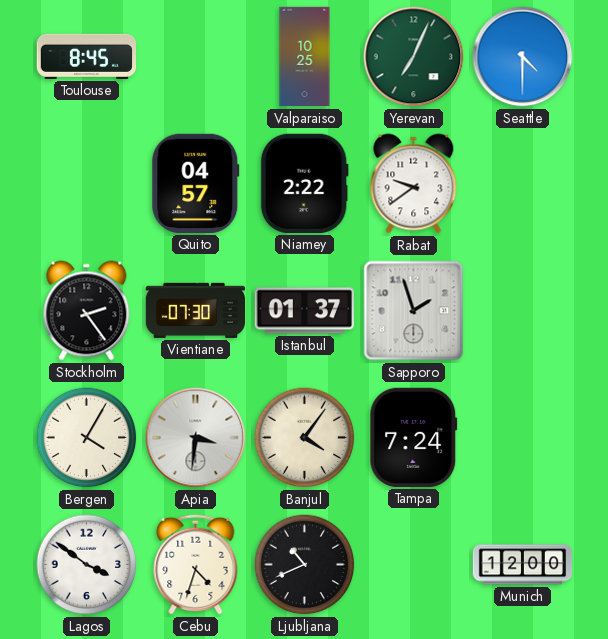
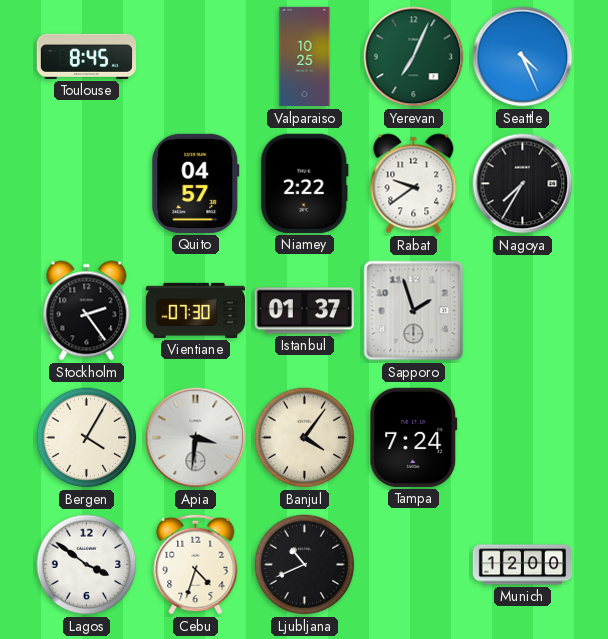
Seattle: 4:30 -> 4:26
Nagoya: none -> 7:35
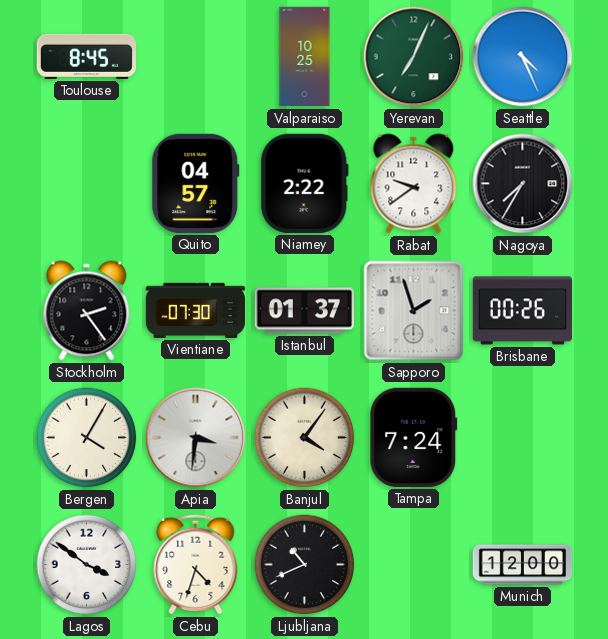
Brisbane: none -> 00:26
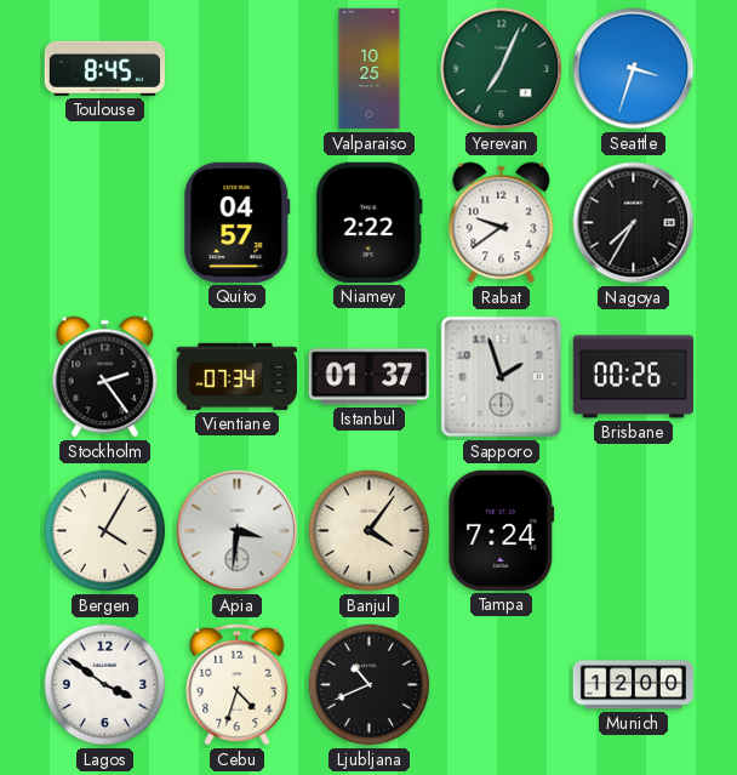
Seattle: 4:26 -> 3:33
Vientiane: 07:30 -> 07:34
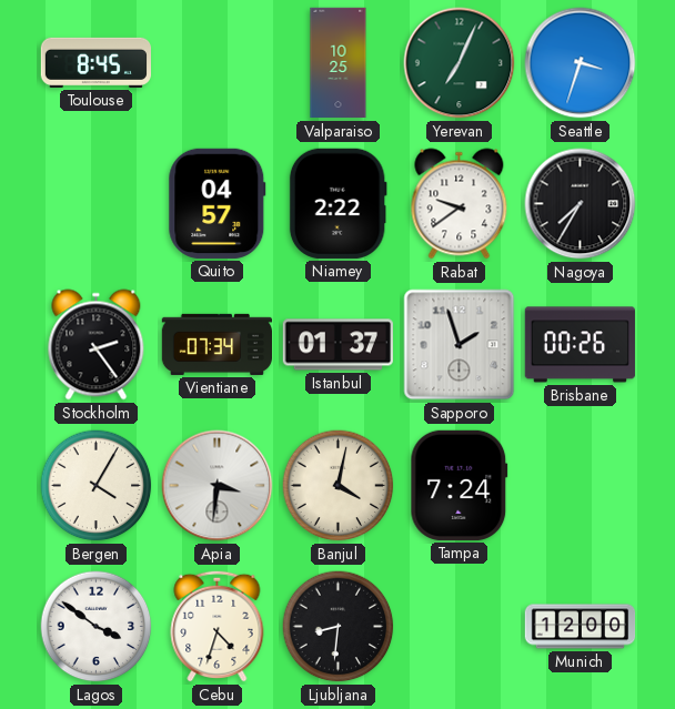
Banjul: 4:06 -> 4:02
Ljubljana: 10:41 -> 8:31
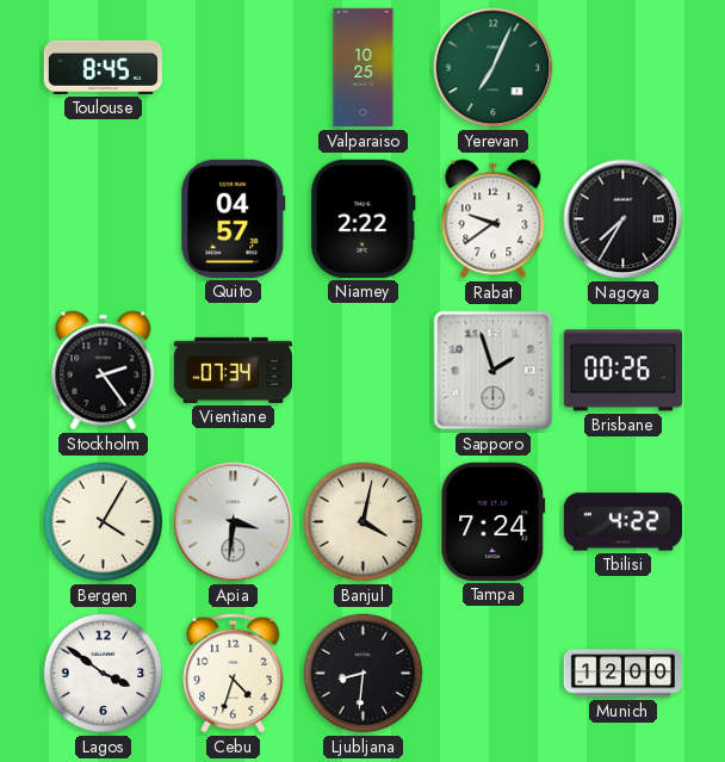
Seattle: 3:33 -> none
Istanbul: 01:37 -> none
Tbilisi: none -> 4:22
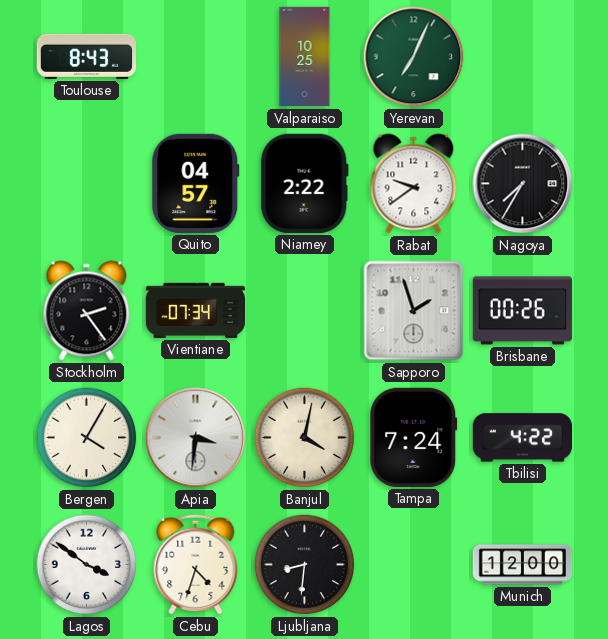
Toulouse: 8:45 -> 8:43
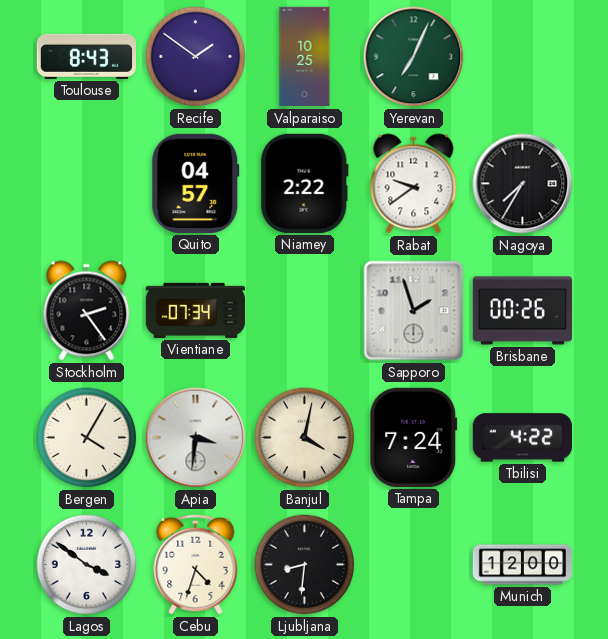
Recife: none -> 1:51
